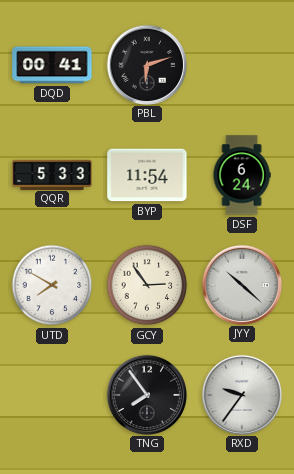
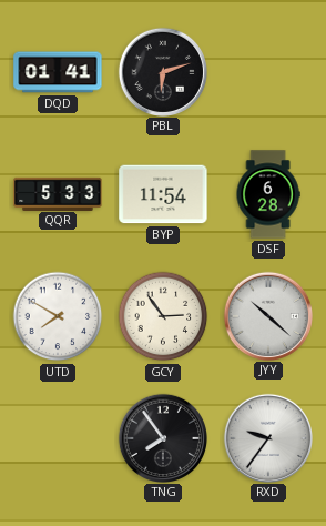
DQD: 00:41 -> 01:41
DSF: 6:24 -> 6:28
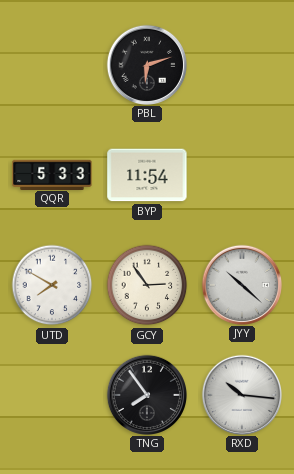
DQD: 01:41 -> none
DSF: 6:28 -> none
RXD: 9:36 -> 10:16
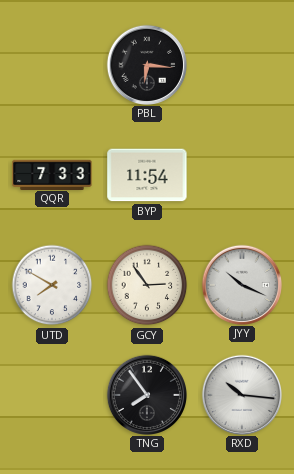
PBL: 6:12 -> 6:16
QQR: 5:33 -> 7:33
JYY: 10:22 -> 10:19
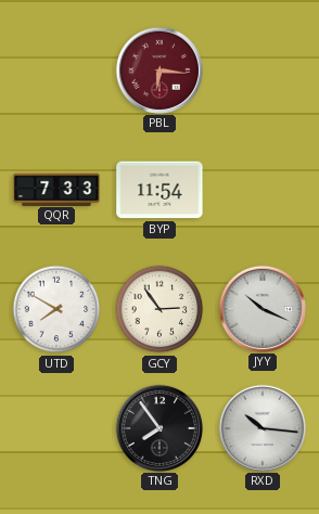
PBL dial: black -> burgundy
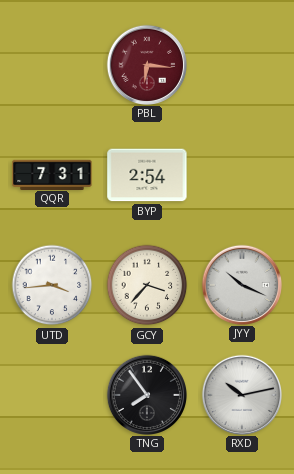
QQR: 7:33 -> 7:31
BYP: 11:54 -> 2:54
UTD: 7:50 -> 3:44
GCY: 2:54 -> 3:37
RXD: 10:16 -> 10:13
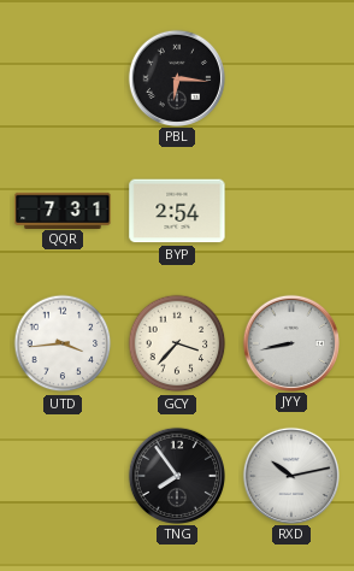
PBL dial: burgundy -> black
JYY: 10:19 -> 8:43
